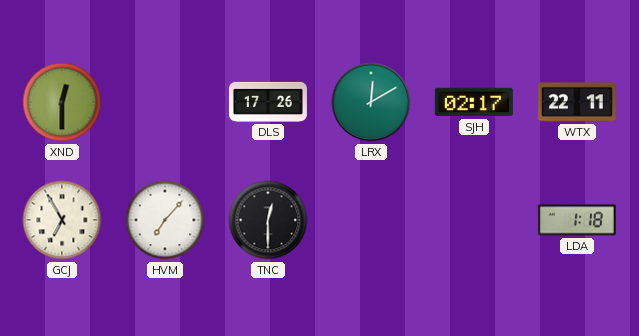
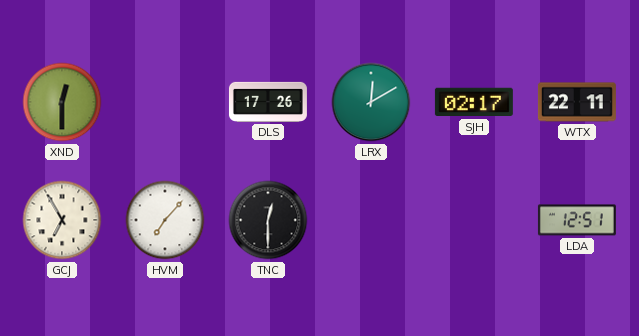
LDA: 1:18 -> 12:51
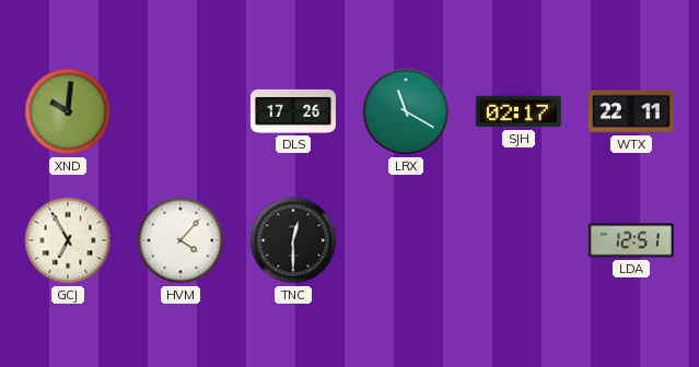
XND: 12:30 -> 10:01
LRX: 12:10 -> 11:20
HVM: 7:07 -> 4:07
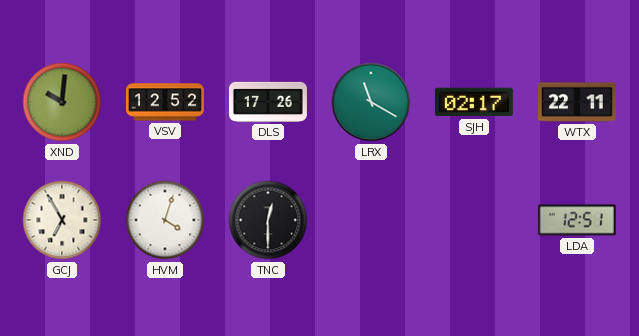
VSV: none -> 12:52
HVM: 4:07 -> 4:03
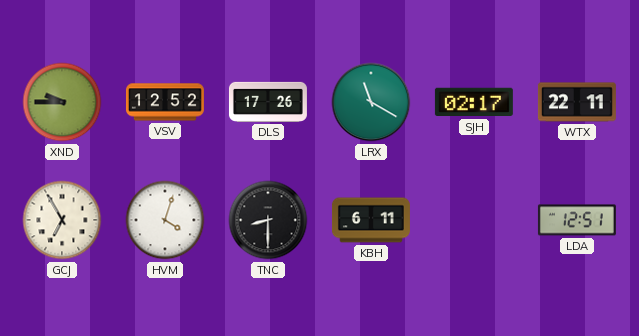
XND: 10:01 -> 9:45
TNC: 12:30 -> 8:30
KBH: none -> 6:11
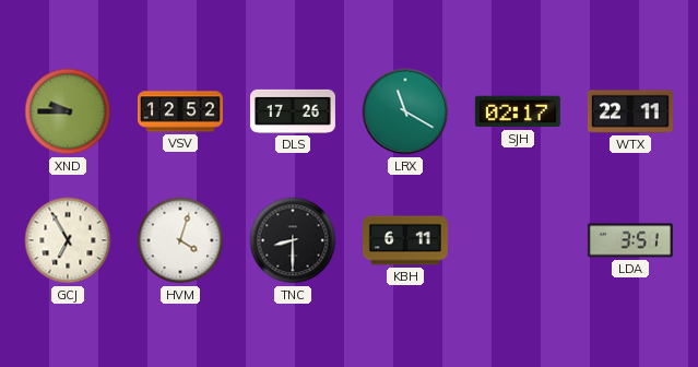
LDA: 12:51 -> 3:51
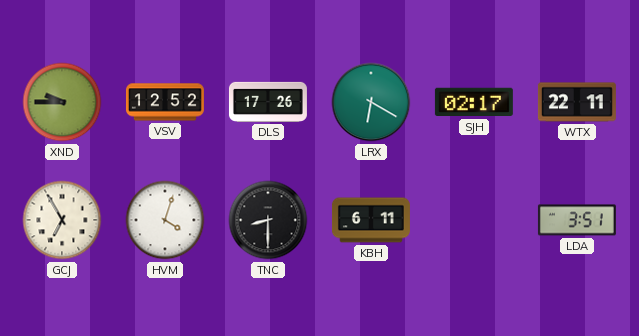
LRX: 11:20 -> 6:20
